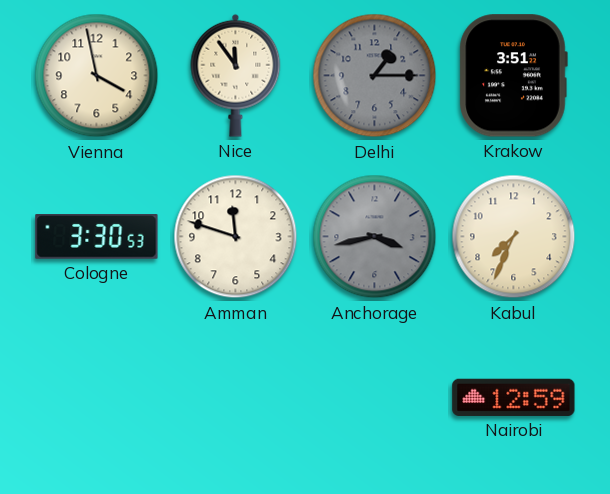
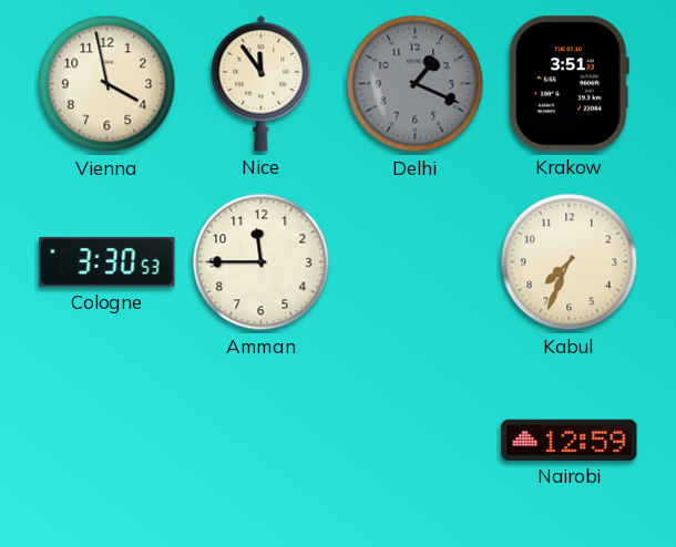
Delhi: 1:15 -> 1:19
Amman: 11:48 -> 11:45
Anchorage: 3:43 -> none
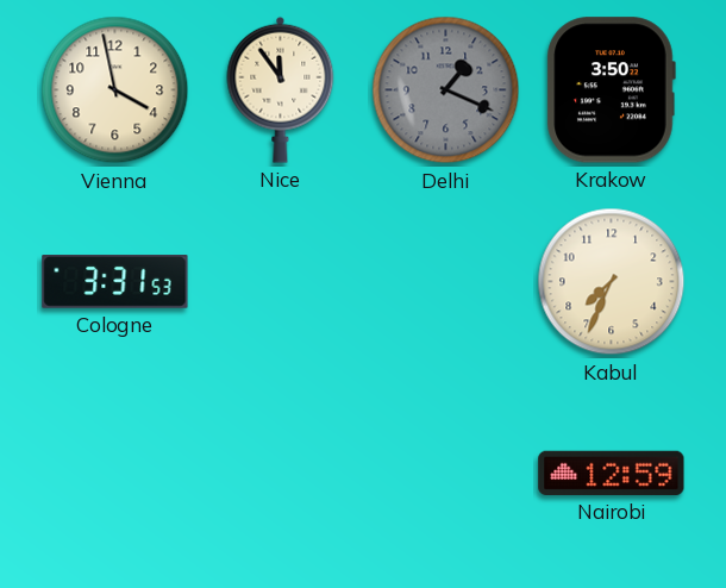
Krakow: 3:51 -> 3:50
Cologne: 3:30 -> 3:31
Amman: 11:45 -> none
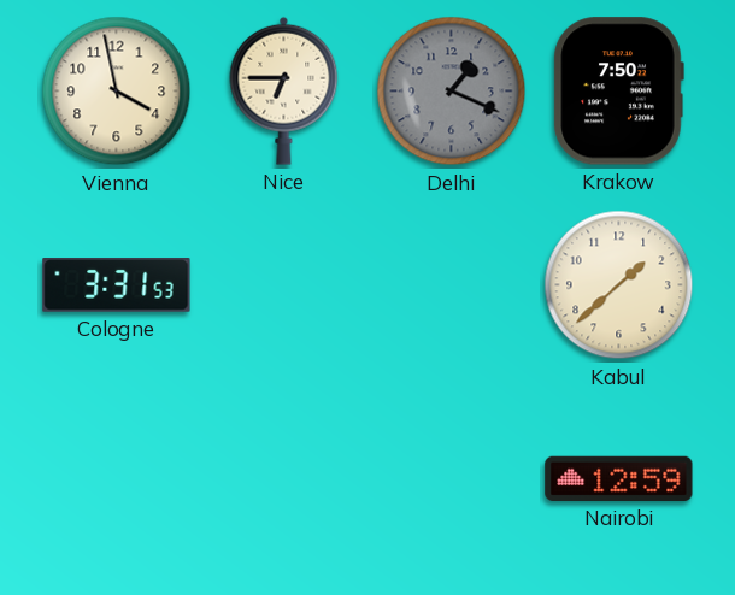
Nice: 11:54 -> 6:45
Krakow: 3:50 -> 7:50
Kabul: 7:34 -> 1:38
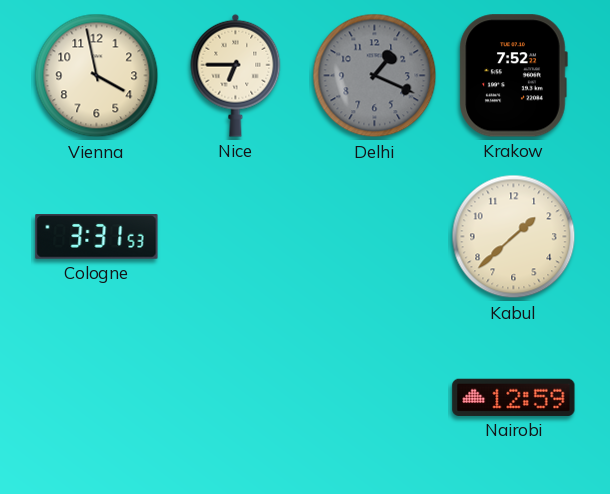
Krakow: 7:50 -> 7:52
